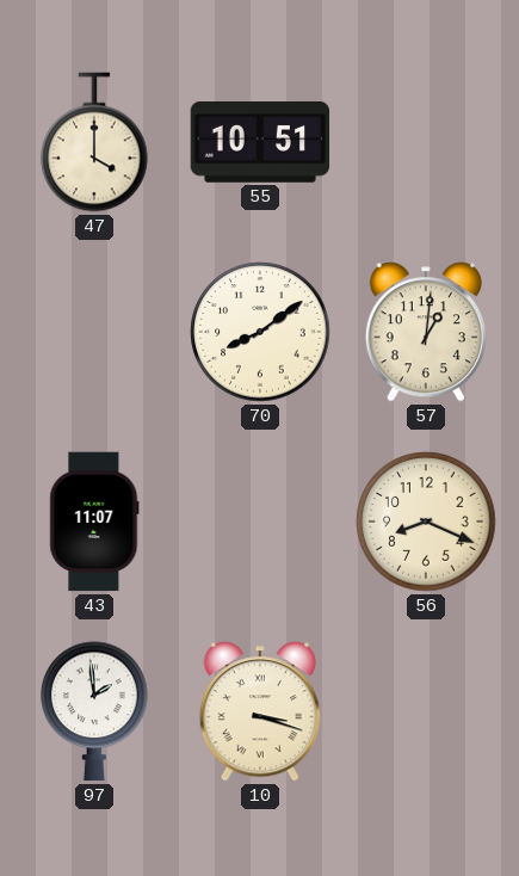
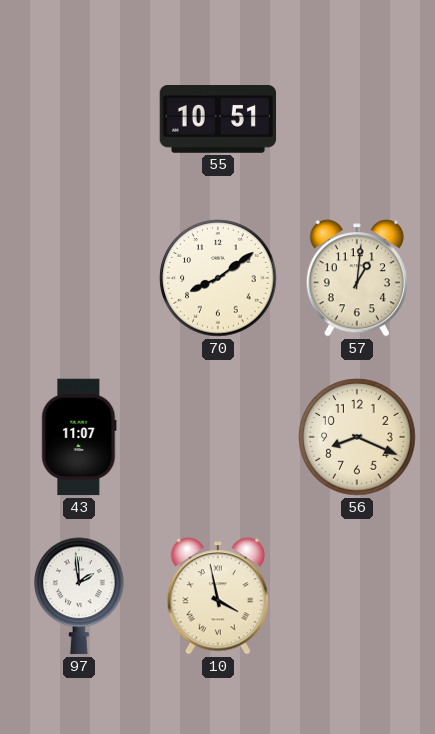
47: 4:00 -> none
10: 3:18 -> 3:58
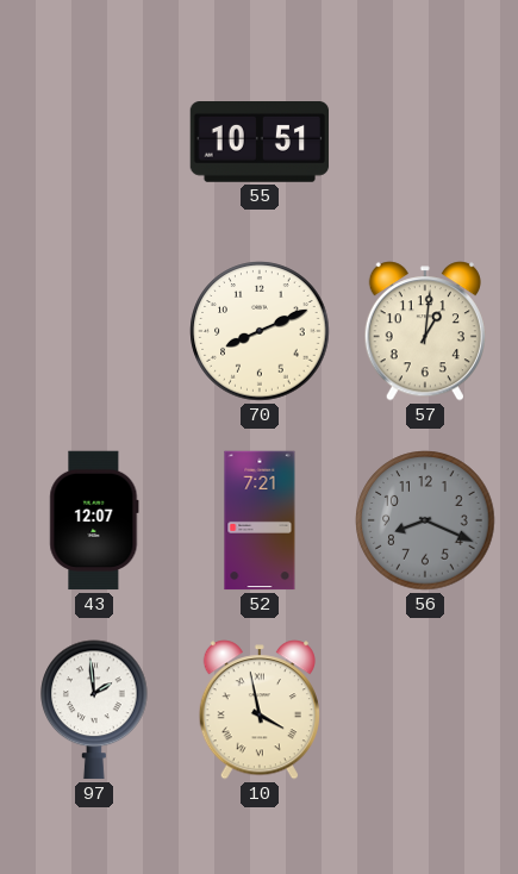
70: 8:09 -> 8:11
43: 11:07 -> 12:07
52: none -> 7:21
56 dial: cream -> grey
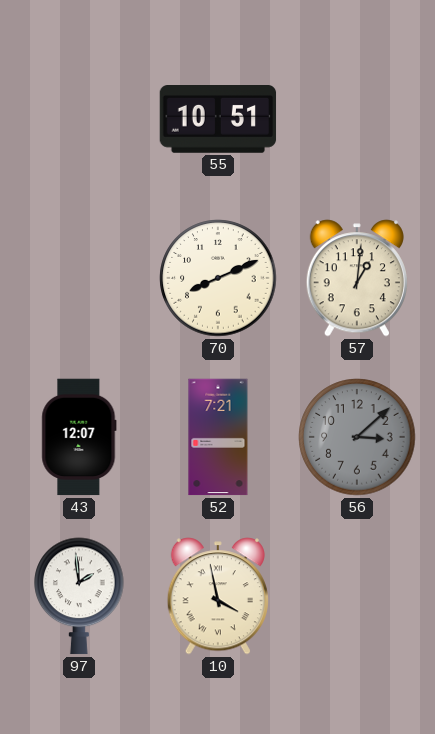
56: 8:19 -> 3:08
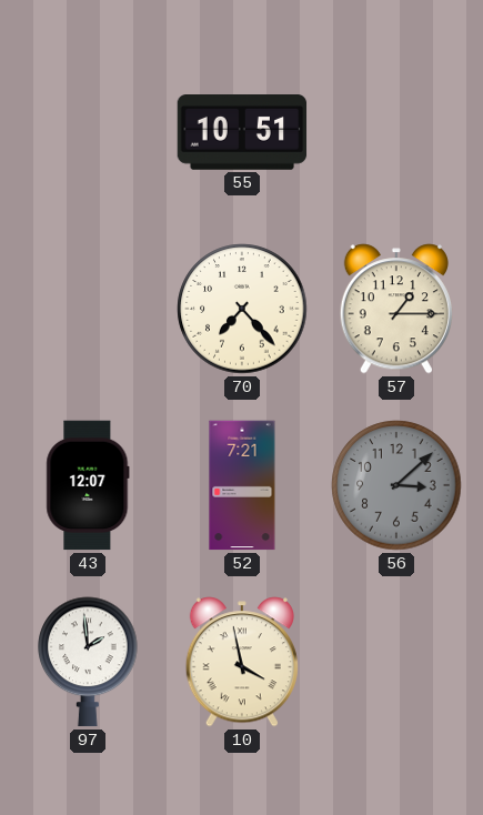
70: 8:11 -> 7:23
57: 1:01 -> 1:15
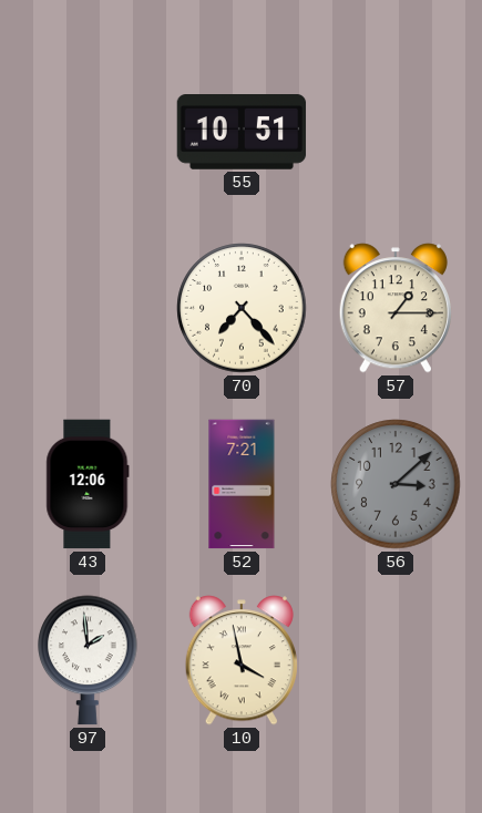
43: 12:07 -> 12:06
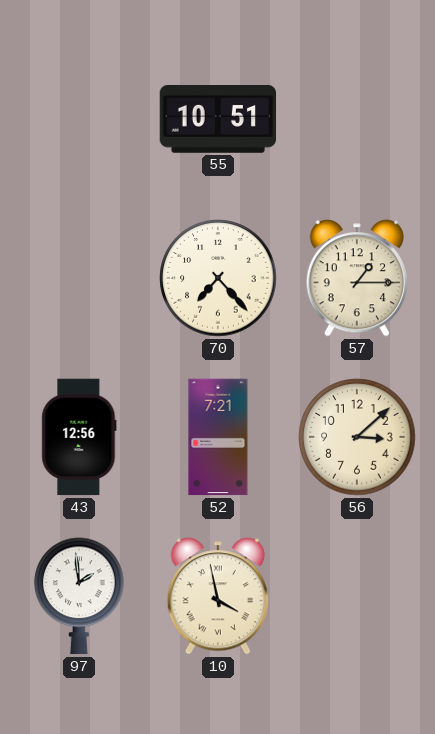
43: 12:06 -> 12:56
56 dial: grey -> cream
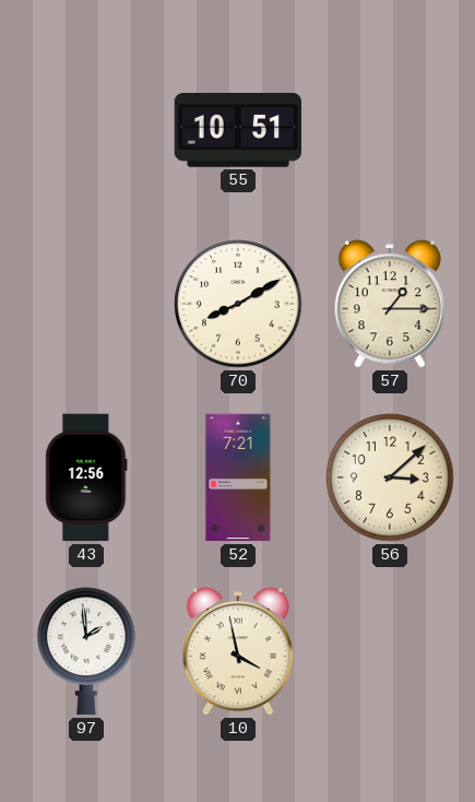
70: 7:23 -> 8:10
